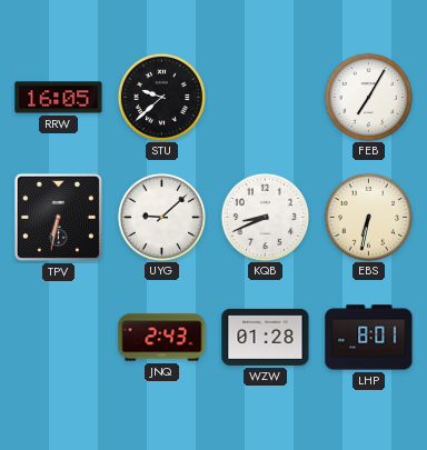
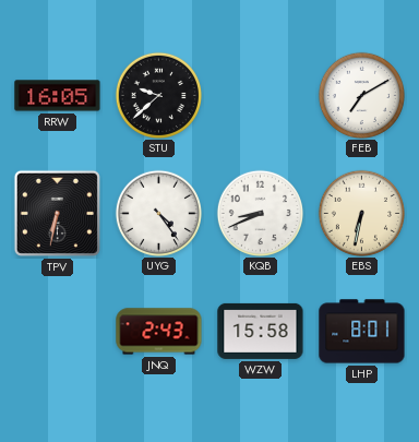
FEB: 7:05 -> 7:10
UYG: 9:08 -> 4:24
WZW: 01:28 -> 15:58
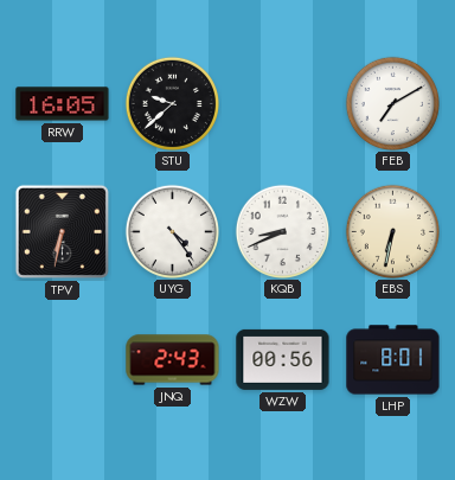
WZW: 15:58 -> 00:56
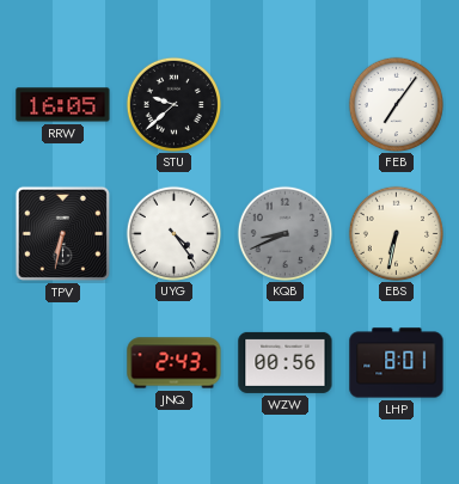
FEB: 7:10 -> 7:06
KQB dial: white -> grey
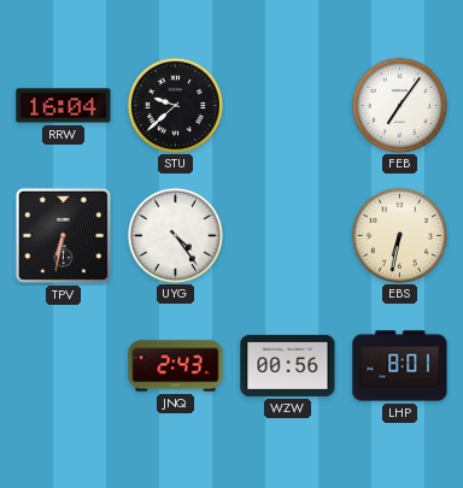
RRW: 16:05 -> 16:04
KQB: 8:41 -> none
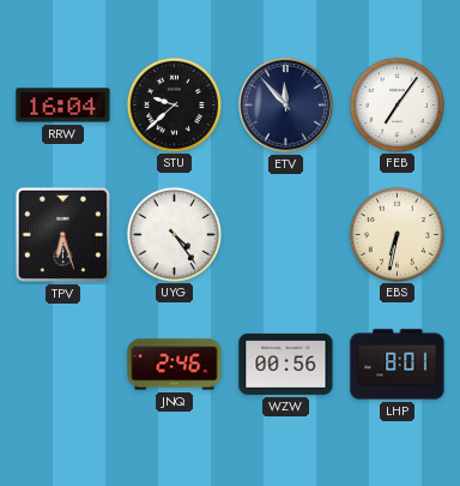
ETV: none -> 11:53
TPV: 6:32 -> 6:27
JNQ: 2:43 -> 2:46
